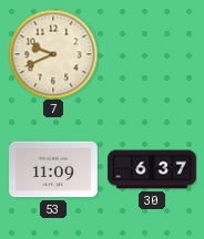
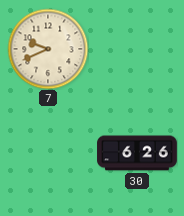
53: 11:09 -> none
30: 6:37 -> 6:26
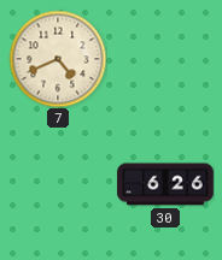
7: 9:41 -> 4:41
